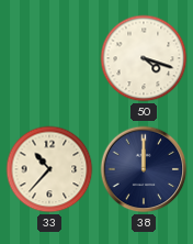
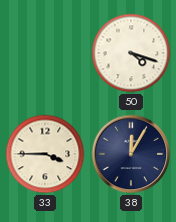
33: 10:37 -> 3:45
38: 12:00 -> 12:05
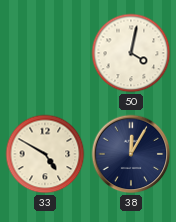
50: 4:18 -> 4:02
33: 3:45 -> 4:50
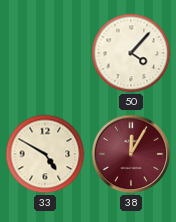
50: 4:02 -> 4:07
38 dial: navy -> burgundy
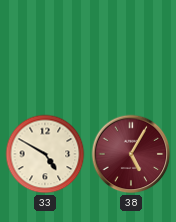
50: 4:07 -> none
38: 12:05 -> 5:05
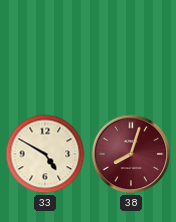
38: 5:05 -> 8:03
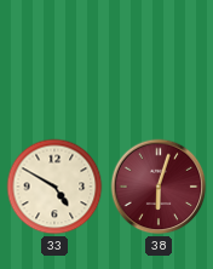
38: 8:03 -> 6:03
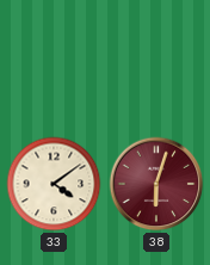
33: 4:50 -> 4:09
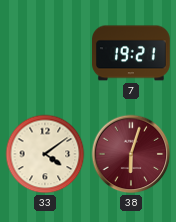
7: none -> 19:21
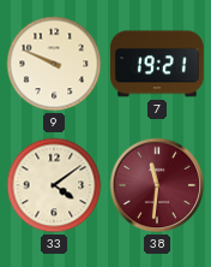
9: none -> 9:49
38: 6:03 -> 11:31
